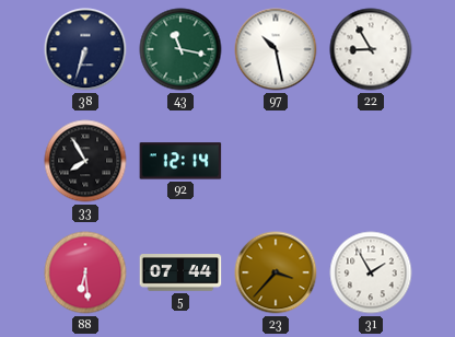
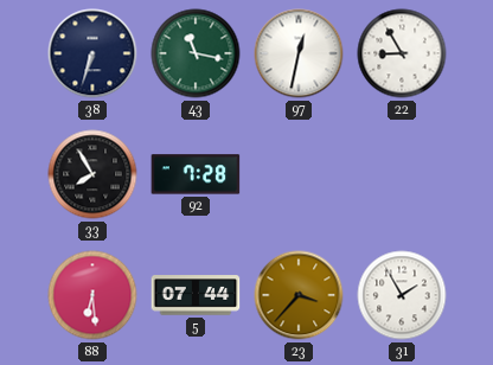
97: 10:28 -> 12:32
92: 12:14 -> 7:28
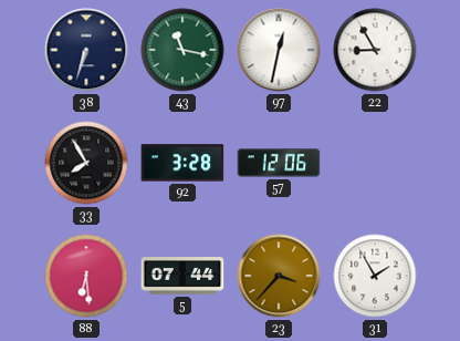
92: 7:28 -> 3:28
57: none -> 12:06
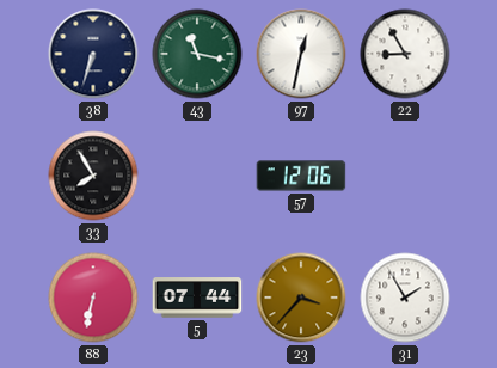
92: 3:28 -> none
88: 6:29 -> 6:32
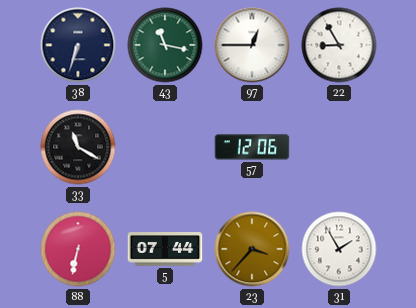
97: 12:32 -> 12:45
33: 7:55 -> 11:20
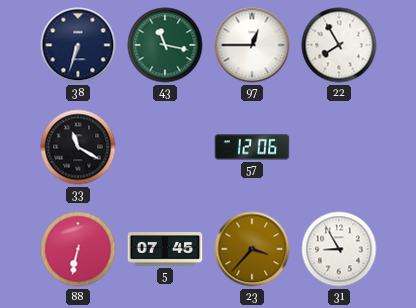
22: 8:55 -> 7:55
5: 07:44 -> 07:45
31: 1:55 -> 8:55
